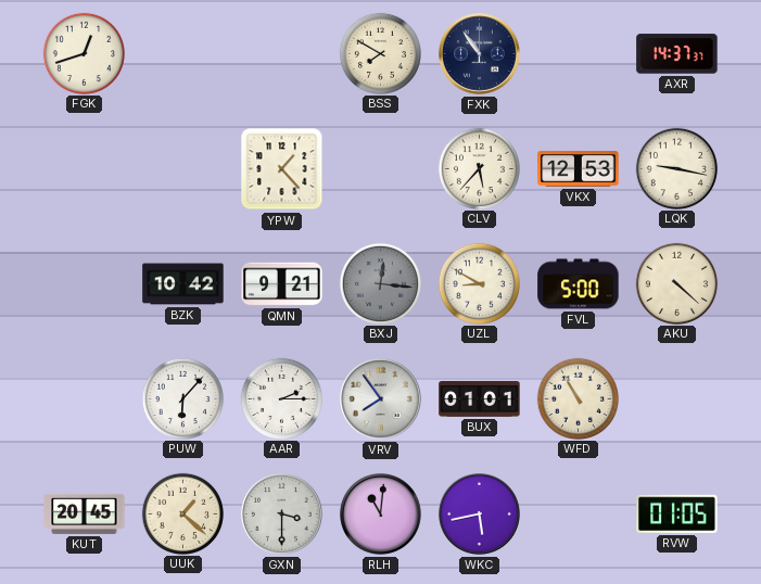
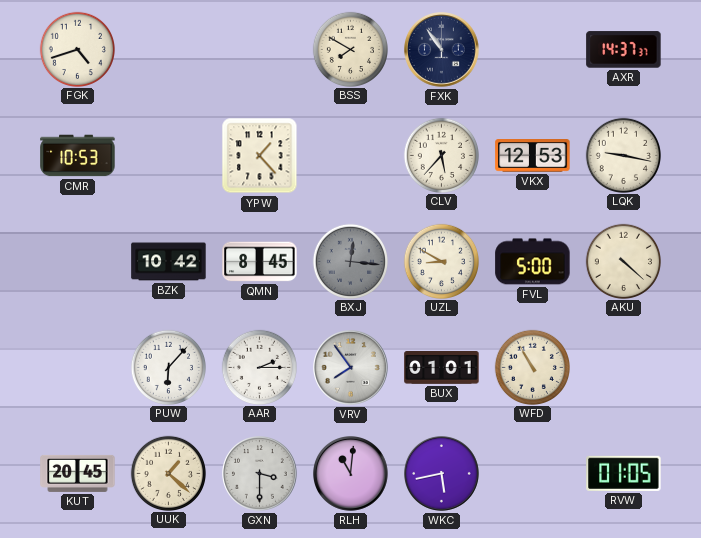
FGK: 12:42 -> 4:42
CMR: none -> 10:53
QMN: 9:21 -> 8:45
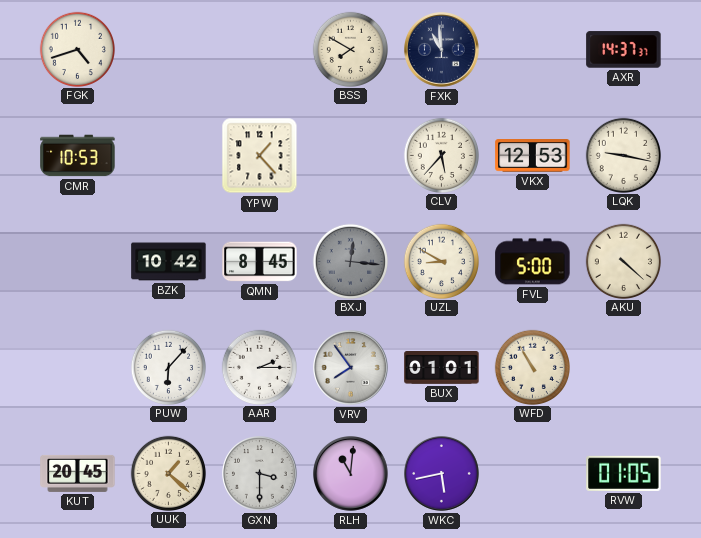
FXK: 10:54 -> 10:59
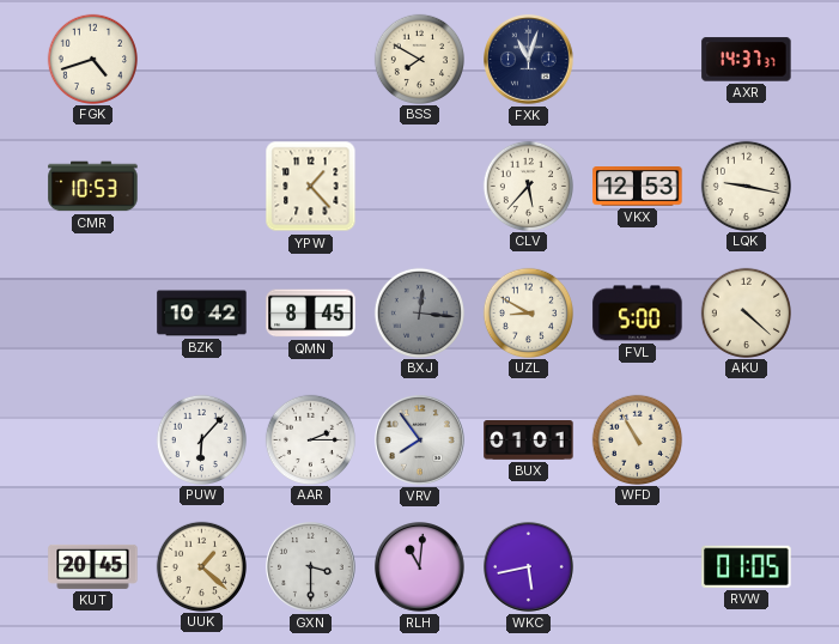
FXK: 10:59 -> 11:03
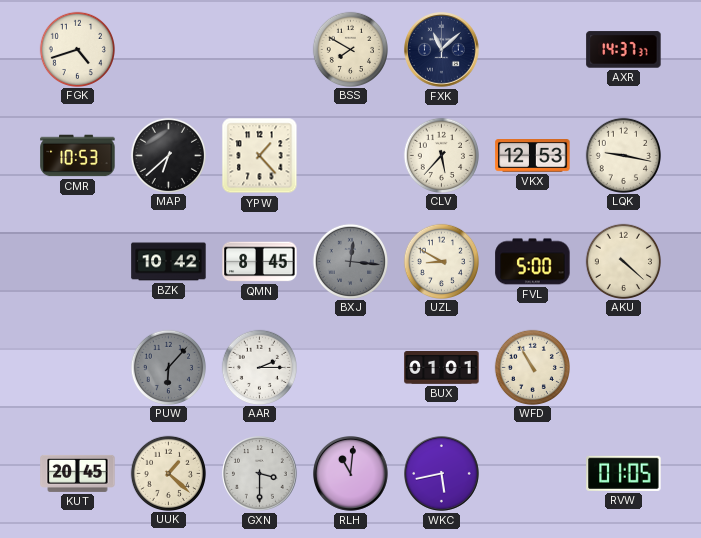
FXK: 11:03 -> 11:08
MAP: none -> 6:38
PUW dial: white -> grey
VRV: 7:54 -> none
